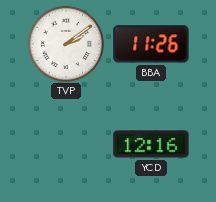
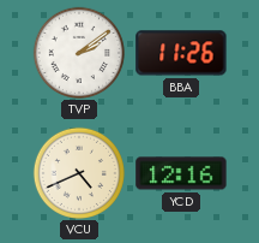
VCU: none -> 4:41
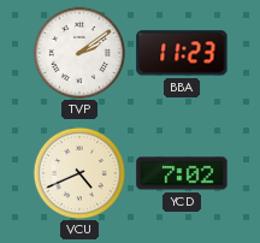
BBA: 11:26 -> 11:23
YCD: 12:16 -> 7:02
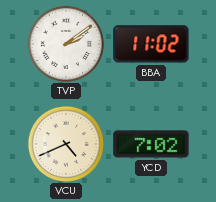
BBA: 11:23 -> 11:02
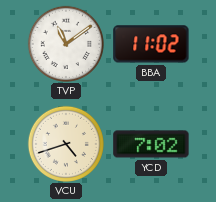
TVP: 2:09 -> 11:09
VCU: 4:41 -> 4:42
